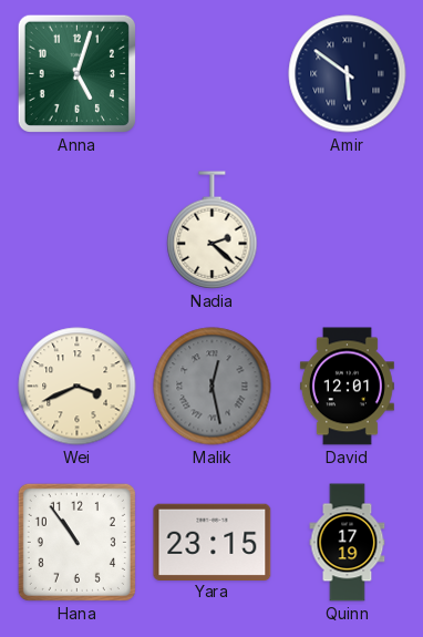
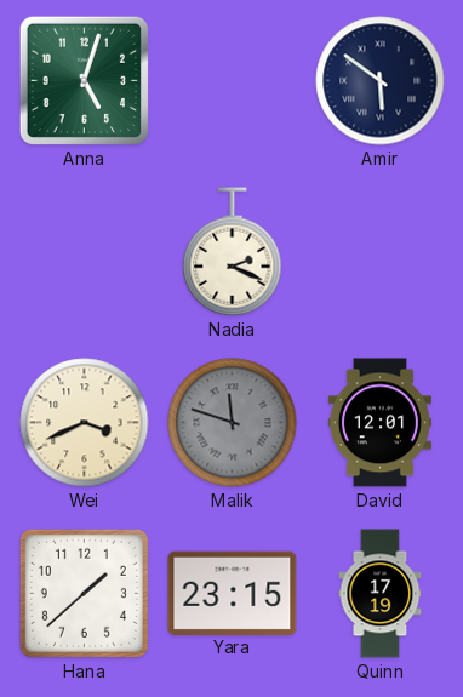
Nadia: 2:22 -> 2:19
Malik: 12:28 -> 11:48
Hana: 10:54 -> 1:38
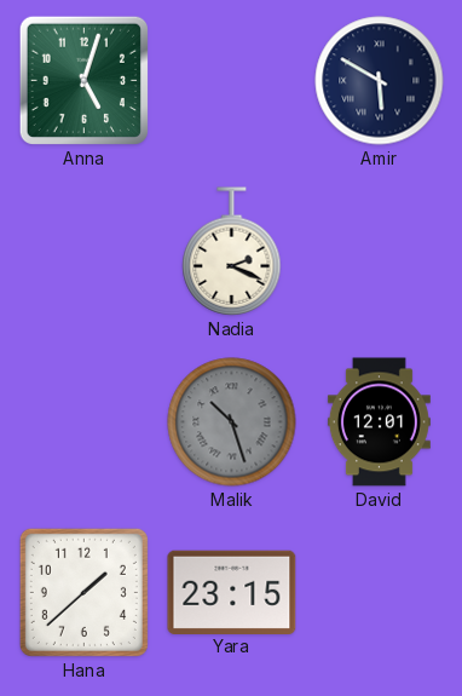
Amir: 5:51 -> 5:50
Wei: 3:41 -> none
Malik: 11:48 -> 10:27
Quinn: 17:19 -> none
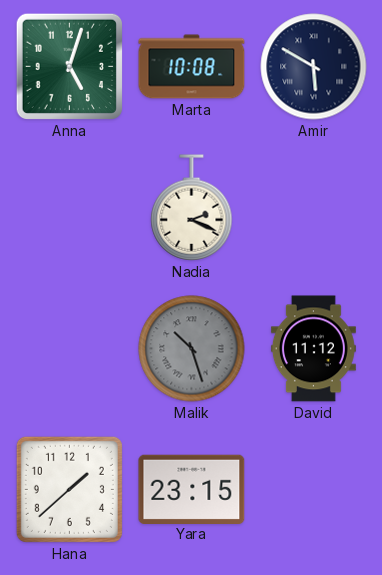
Marta: none -> 10:08
David: 12:01 -> 11:12
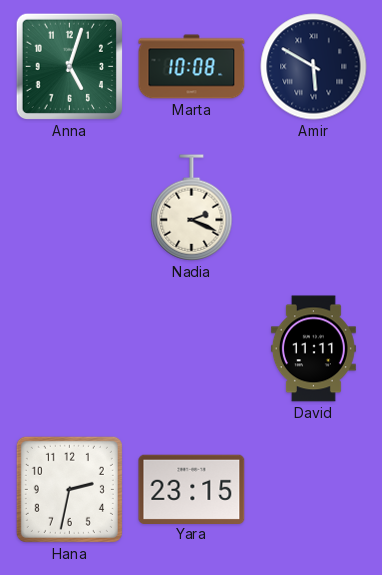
Malik: 10:27 -> none
David: 11:12 -> 11:11
Hana: 1:38 -> 2:32
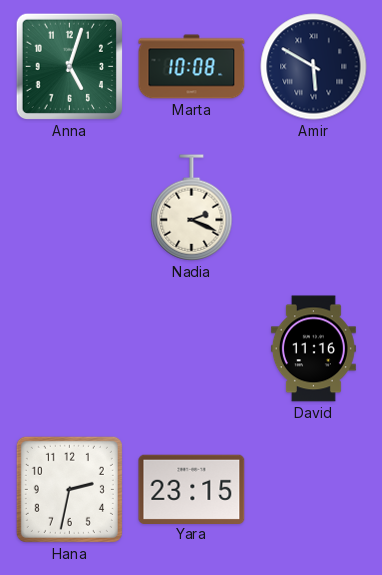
David: 11:11 -> 11:16
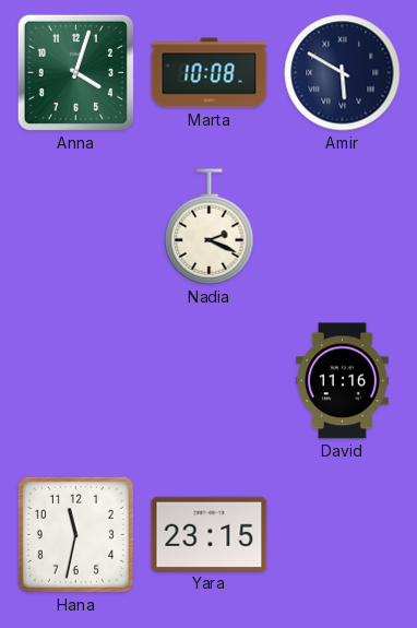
Anna: 5:03 -> 4:03
Hana: 2:32 -> 11:32
